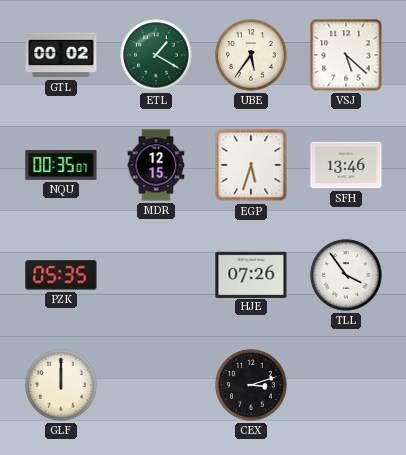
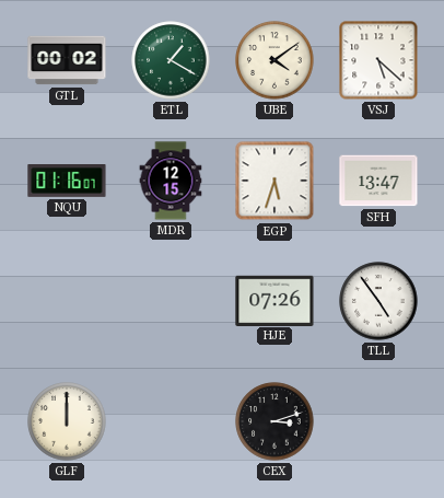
UBE: 5:36 -> 4:09
NQU: 00:35 -> 01:16
SFH: 13:46 -> 13:47
PZK: 05:35 -> none
TLL: 3:54 -> 4:54
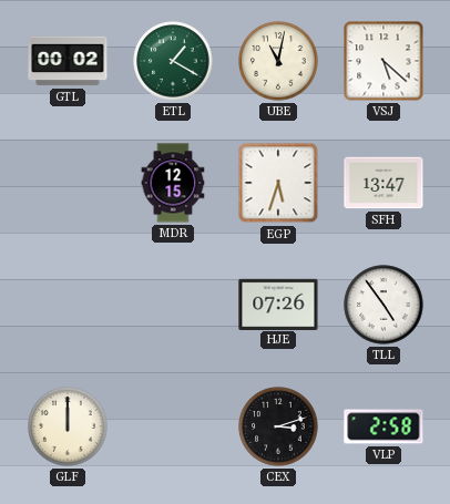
UBE: 4:09 -> 11:02
NQU: 01:16 -> none
VLP: none -> 2:58
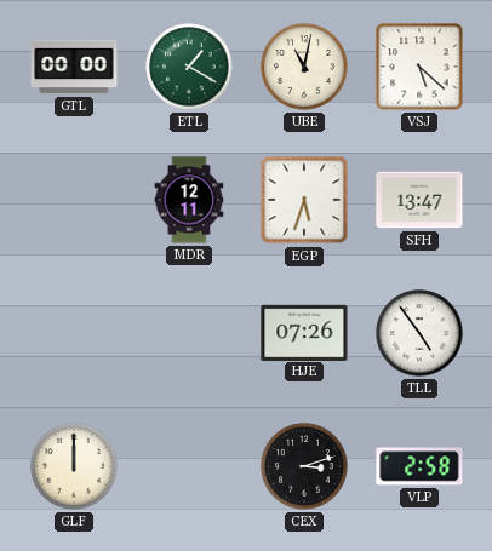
GTL: 00:02 -> 00:00
MDR: 12:15 -> 12:11
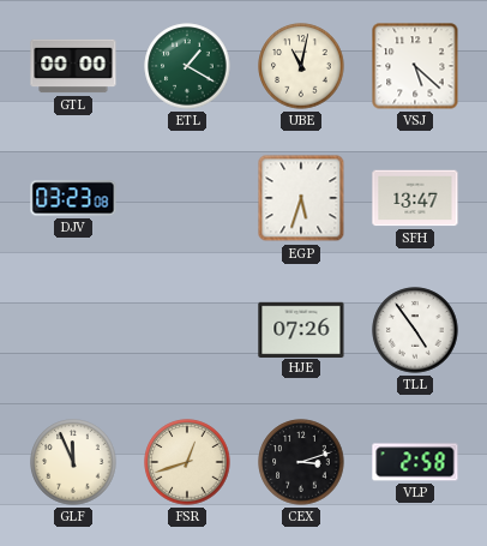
DJV: none -> 03:23
MDR: 12:11 -> none
GLF: 12:00 -> 11:56
FSR: none -> 12:42
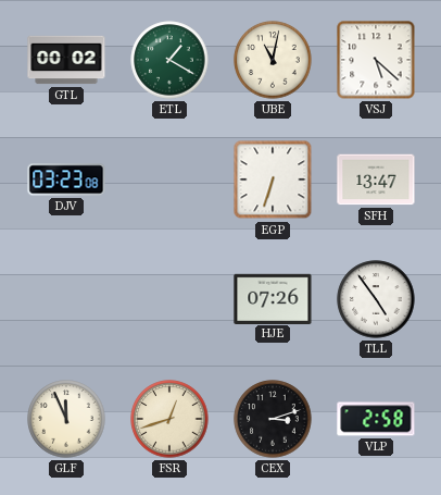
GTL: 00:00 -> 00:02
EGP: 5:33 -> 6:33
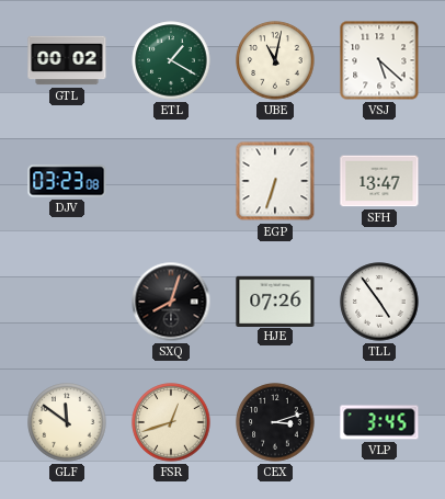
SXQ: none -> 8:03
GLF: 11:56 -> 11:51
VLP: 2:58 -> 3:45
